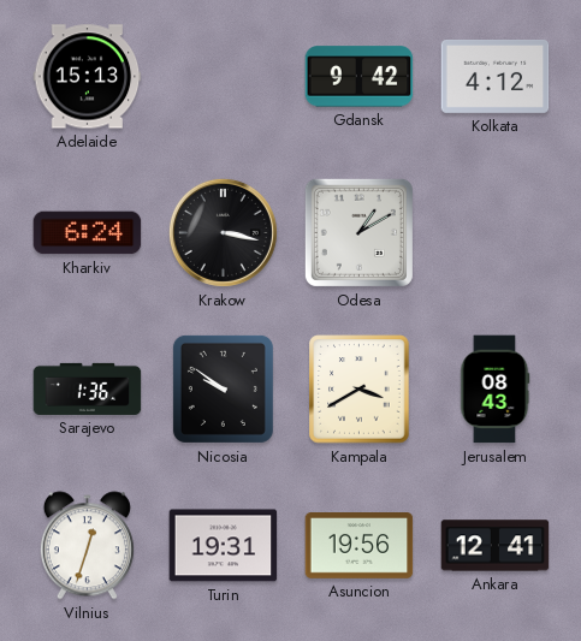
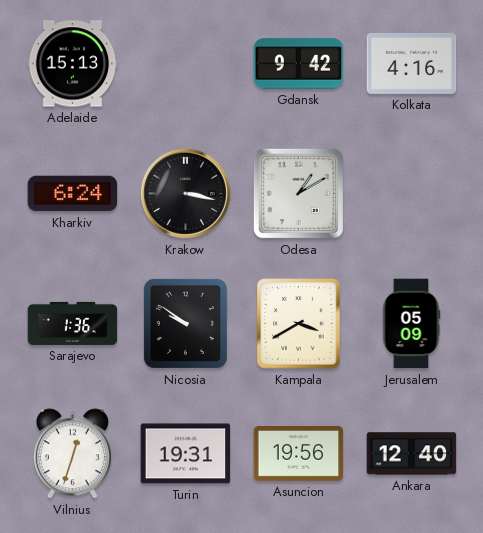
Kolkata: 4:12 -> 4:16
Jerusalem: 08:43 -> 05:09
Ankara: 12:41 -> 12:40
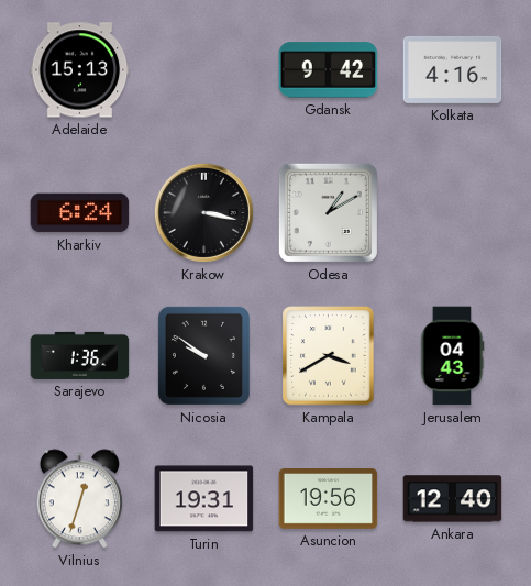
Jerusalem: 05:09 -> 04:43
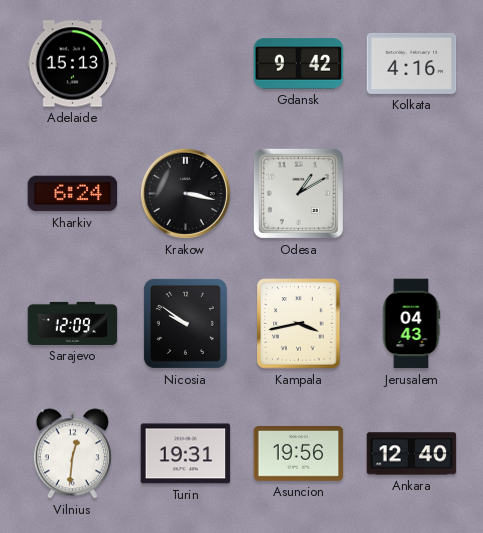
Sarajevo: 1:36 -> 12:09
Kampala: 3:40 -> 3:43
Vilnius: 12:33 -> 12:31
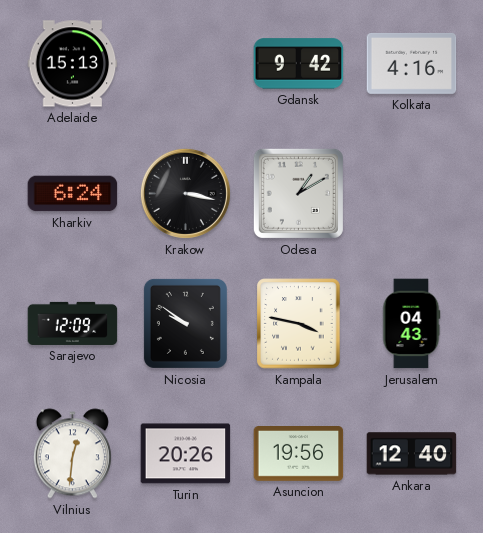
Kampala: 3:43 -> 3:47
Turin: 19:31 -> 20:26
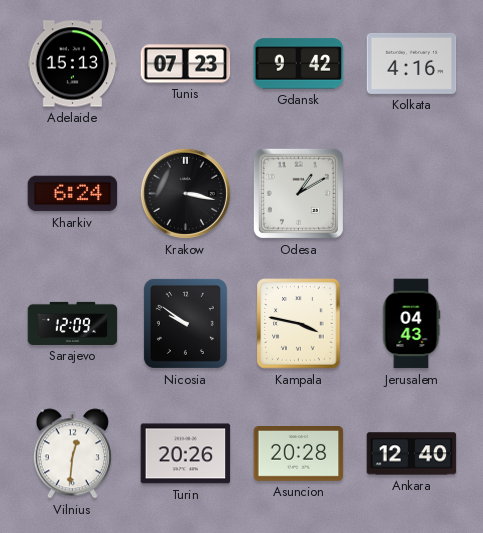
Tunis: none -> 07:23
Asuncion: 19:56 -> 20:28
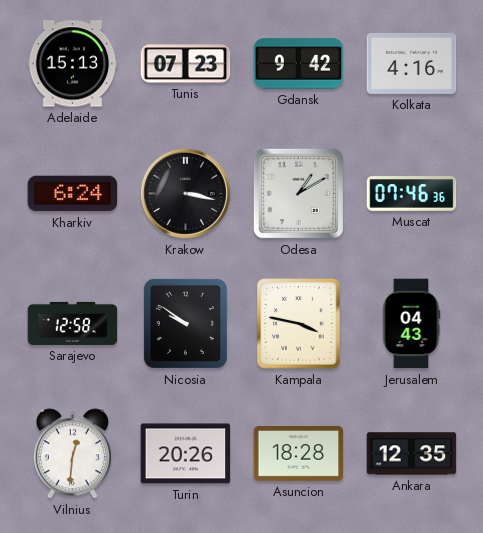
Muscat: none -> 07:46
Sarajevo: 12:09 -> 12:58
Asuncion: 20:28 -> 18:28
Ankara: 12:40 -> 12:35
